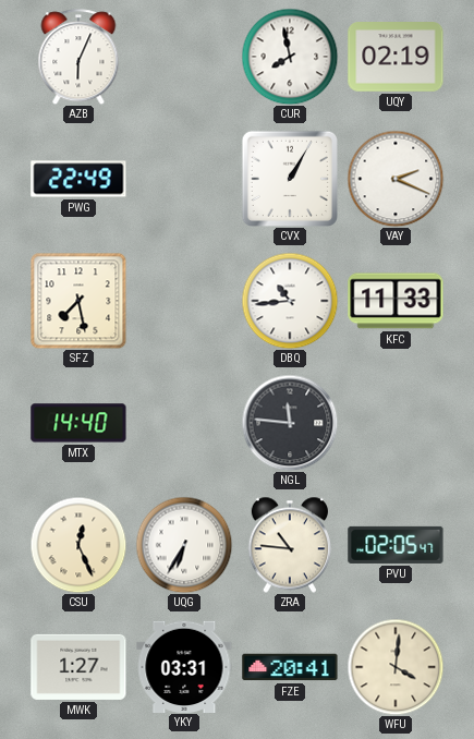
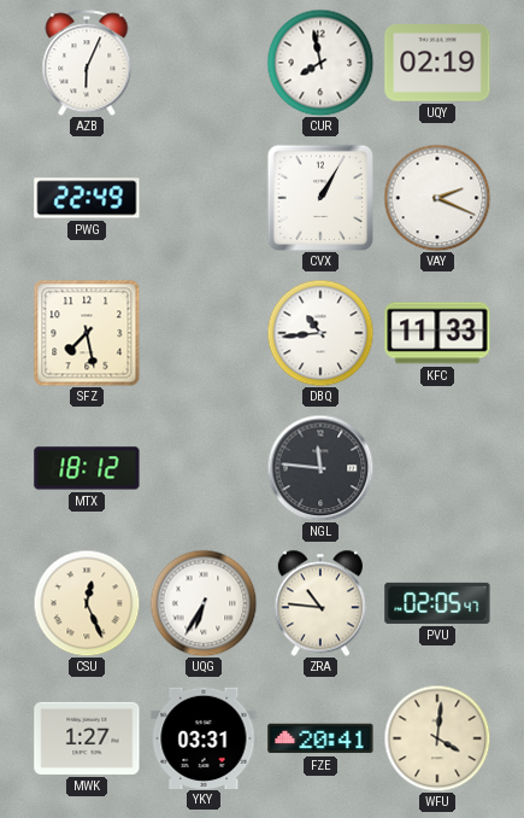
MTX: 14:40 -> 18:12
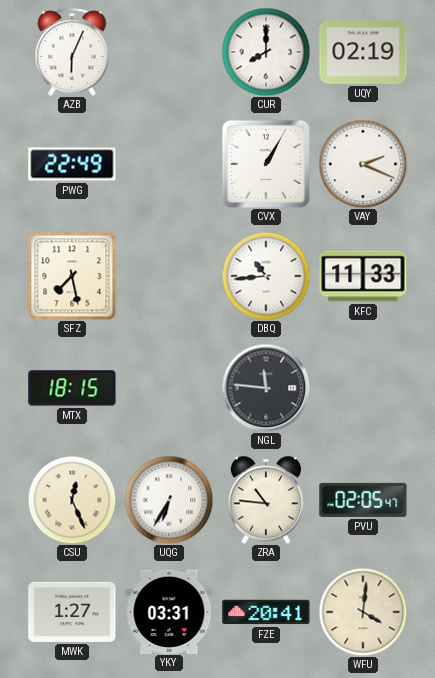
CUR: 7:58 -> 8:00
MTX: 18:12 -> 18:15
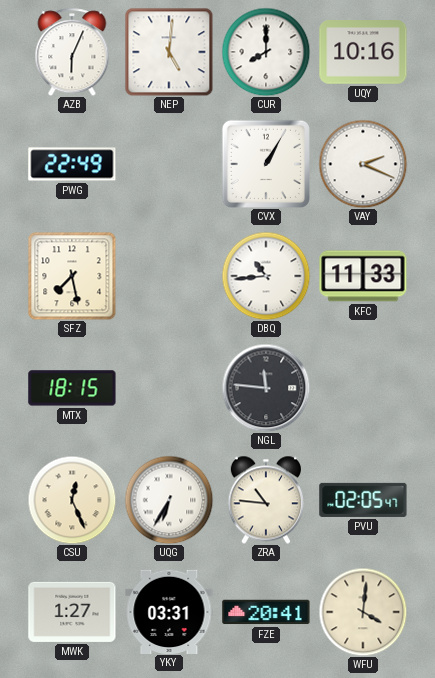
NEP: none -> 5:01
UQY: 02:19 -> 10:16
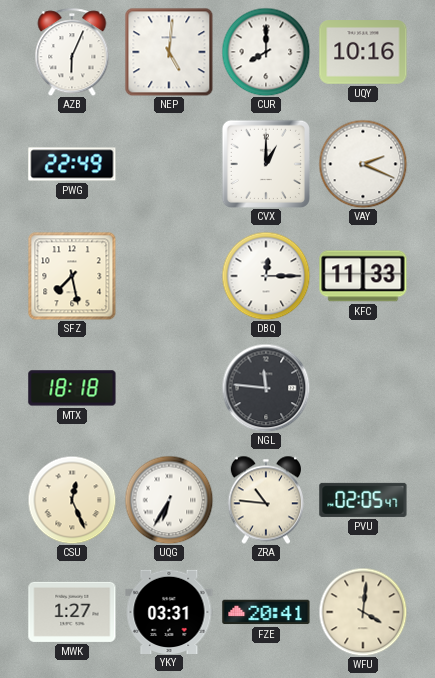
CVX: 1:05 -> 1:00
DBQ: 10:44 -> 12:15
MTX: 18:15 -> 18:18
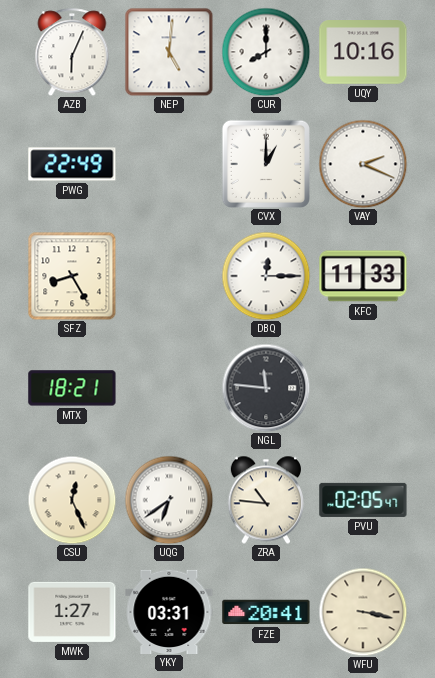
SFZ: 7:28 -> 8:25
MTX: 18:18 -> 18:21
UQG: 6:35 -> 6:39
WFU: 4:01 -> 3:17
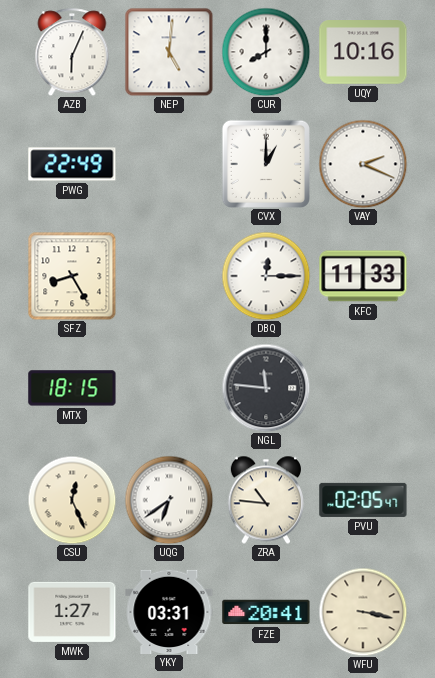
MTX: 18:21 -> 18:15
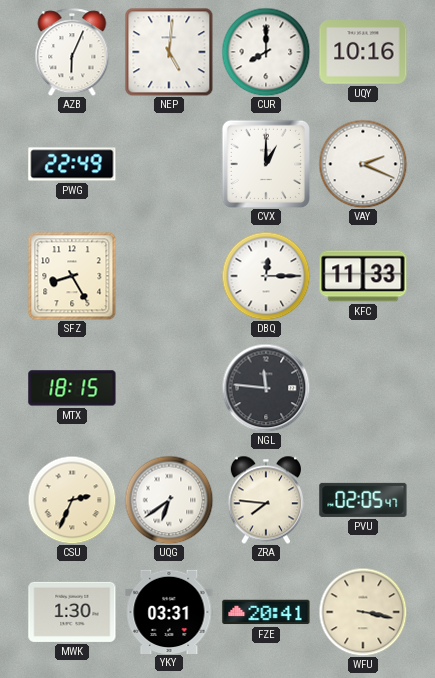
CSU: 12:26 -> 2:34
ZRA: 10:46 -> 7:46
MWK: 1:27 -> 1:30
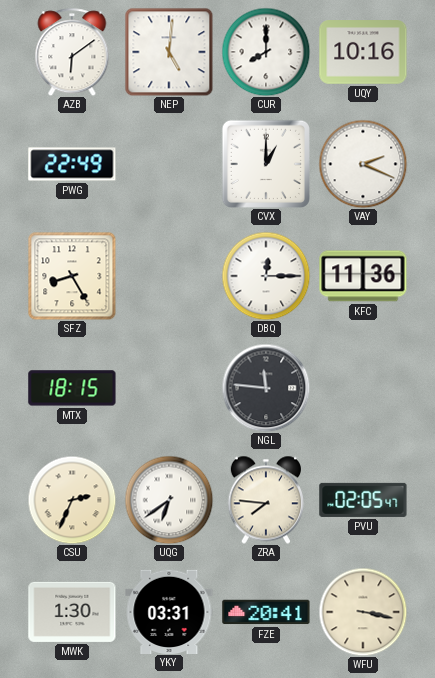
AZB: 6:04 -> 6:09
KFC: 11:33 -> 11:36
